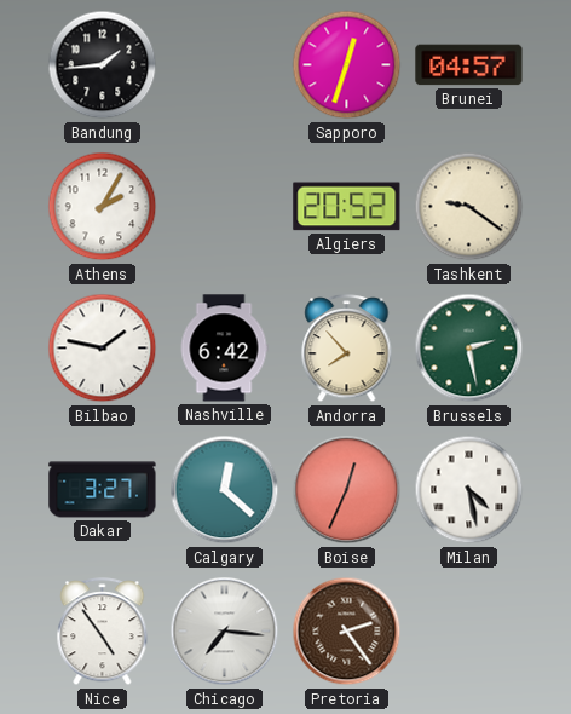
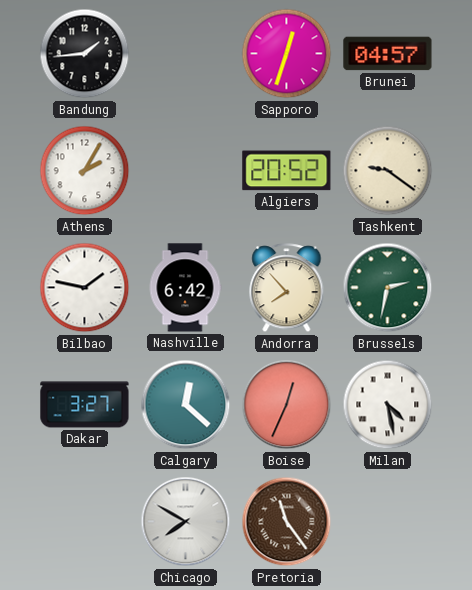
Brussels: 2:28 -> 2:32
Nice: 4:54 -> none
Chicago: 7:16 -> 7:50
Pretoria: 2:24 -> 11:24
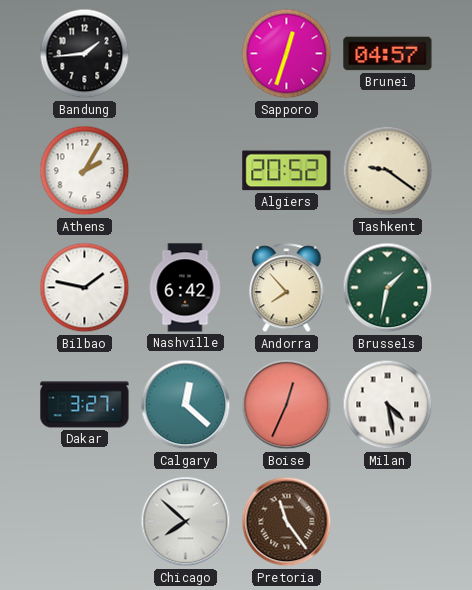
Brussels: 2:32 -> 1:32
Chicago: 7:50 -> 7:52
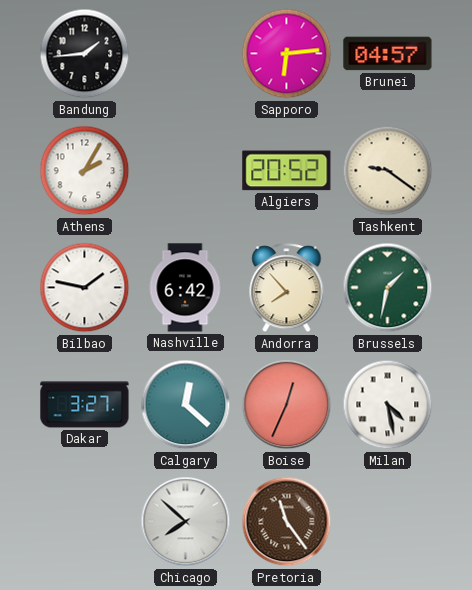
Sapporo: 12:33 -> 6:14
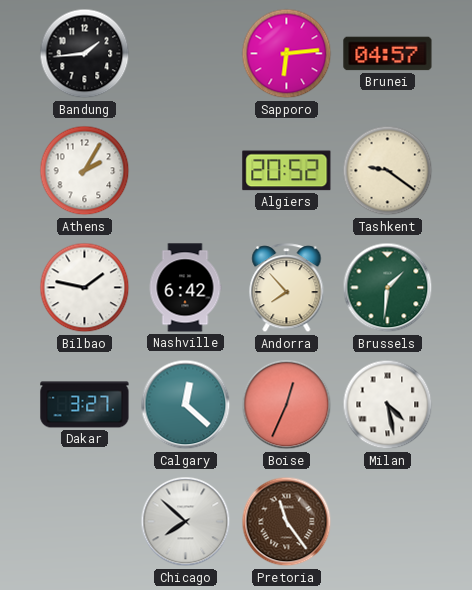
Brussels: 1:32 -> 1:31
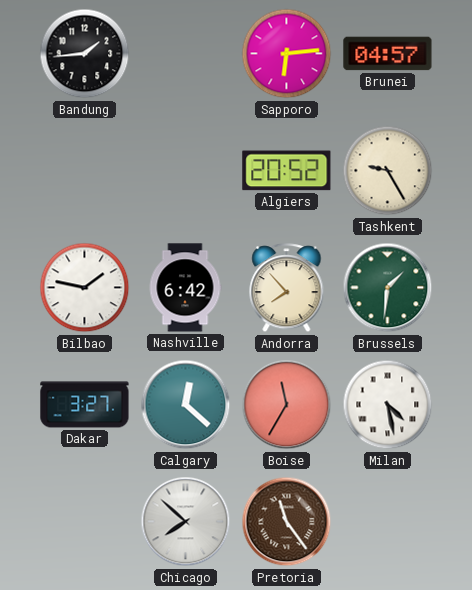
Athens: 2:05 -> none
Tashkent: 9:21 -> 9:25
Boise: 12:34 -> 11:35
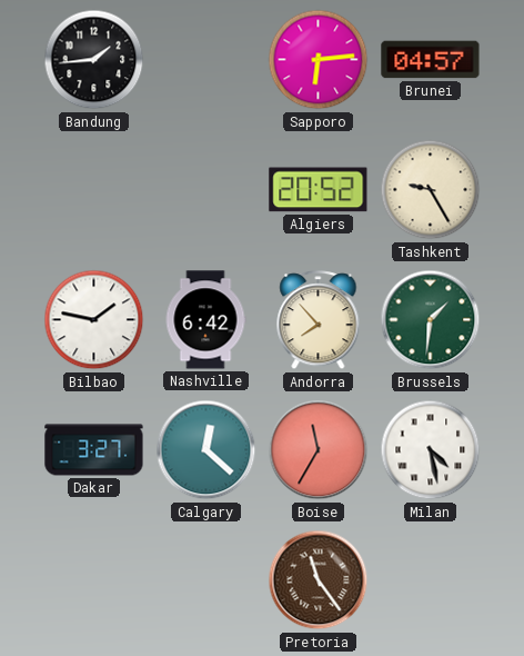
Chicago: 7:52 -> none
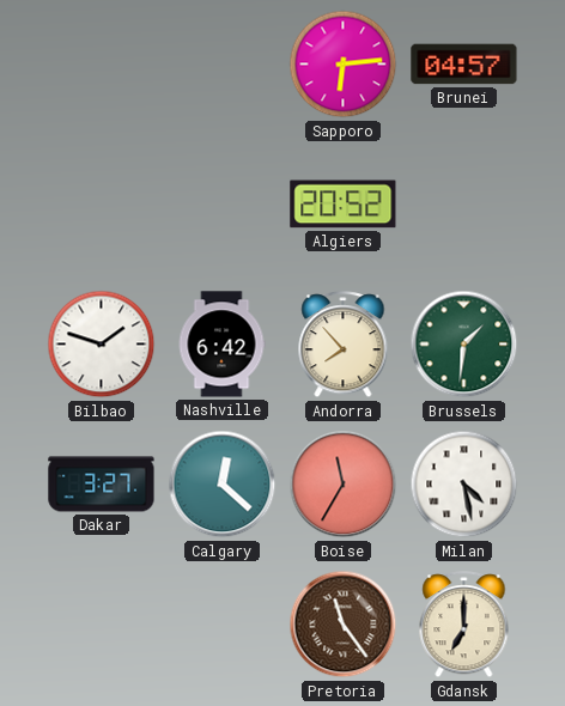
Bandung: 1:44 -> none
Tashkent: 9:25 -> none
Bilbao: 1:47 -> 1:48
Gdansk: none -> 7:00
